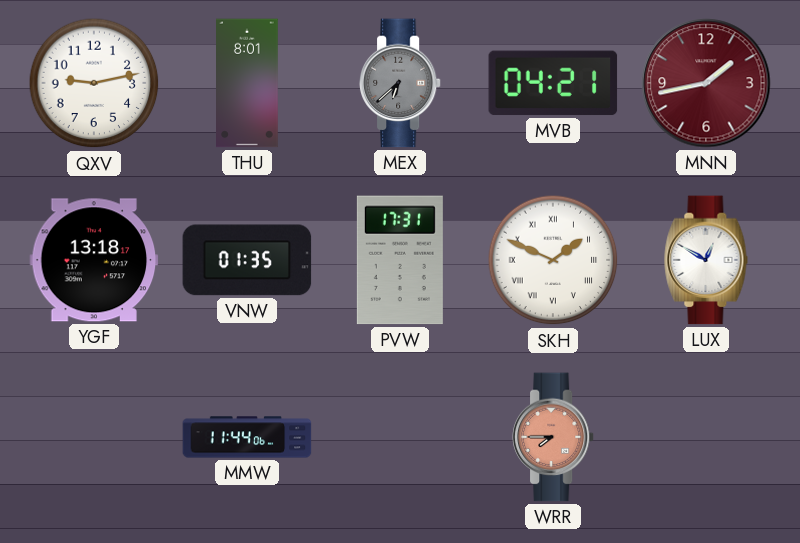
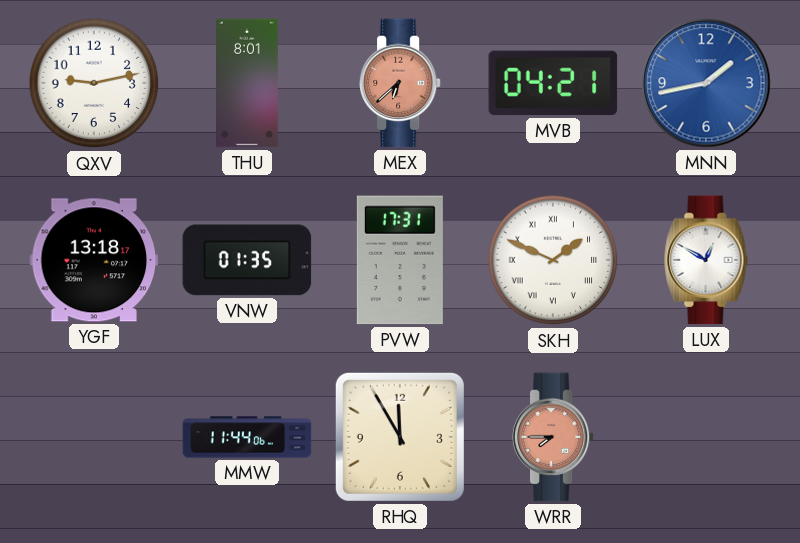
MEX dial: grey -> salmon
MNN dial: burgundy -> blue
RHQ: none -> 11:55
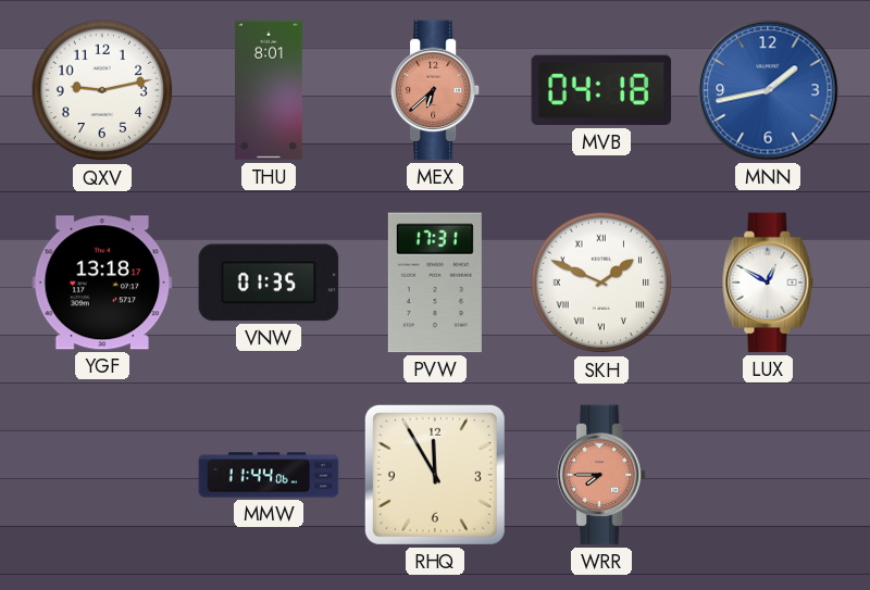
MVB: 04:21 -> 04:18
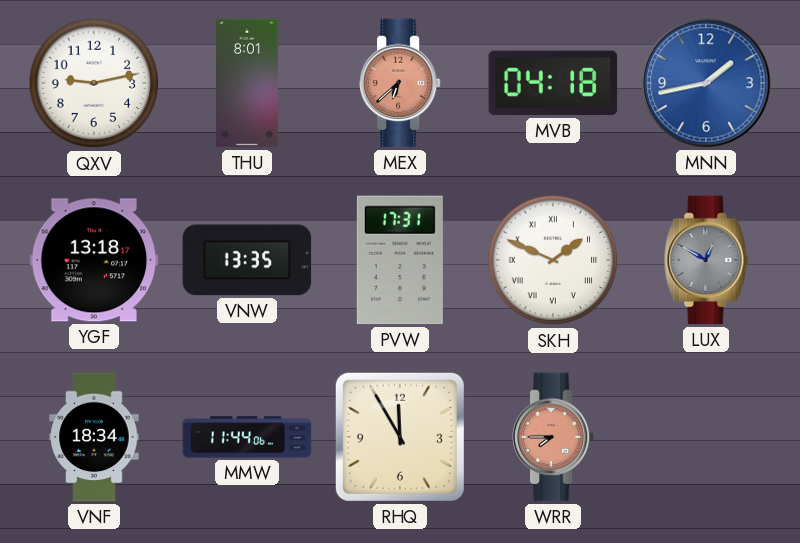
VNW: 01:35 -> 13:35
LUX dial: white -> grey
VNF: none -> 18:34
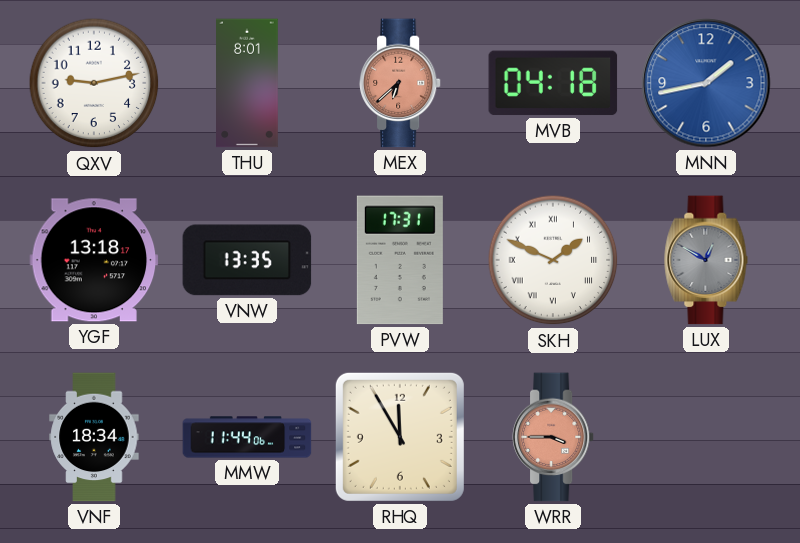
WRR: 7:45 -> 3:45
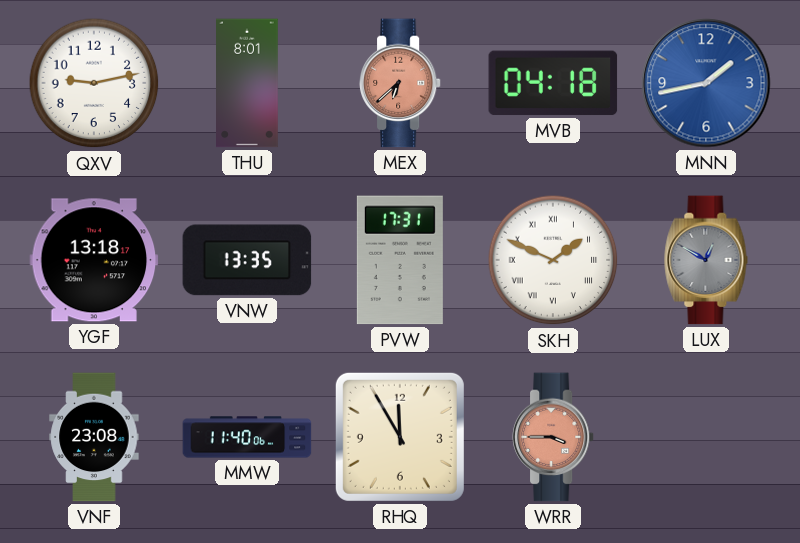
VNF: 18:34 -> 23:08
MMW: 11:44 -> 11:40
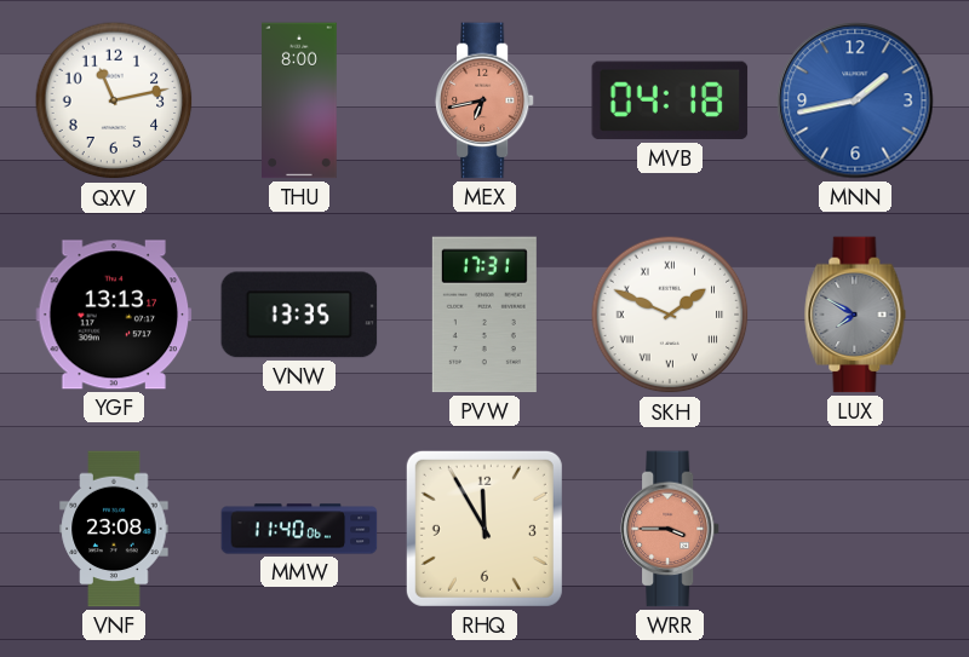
QXV: 9:13 -> 11:13
THU: 8:01 -> 8:00
MEX: 6:38 -> 6:43
YGF: 13:18 -> 13:13
LUX: 12:50 -> 7:50
